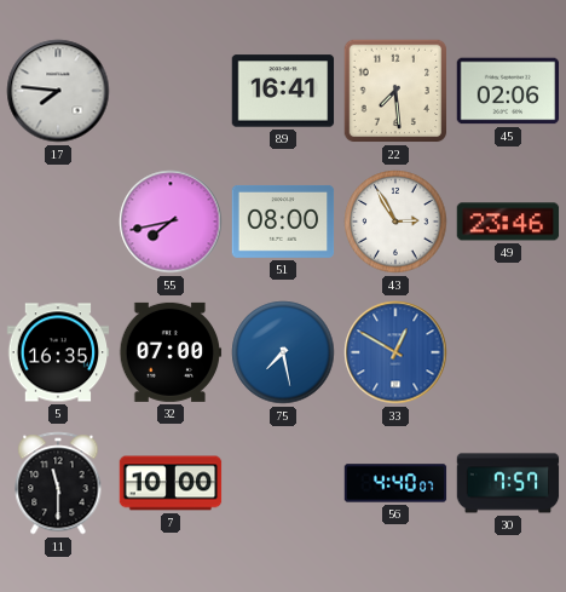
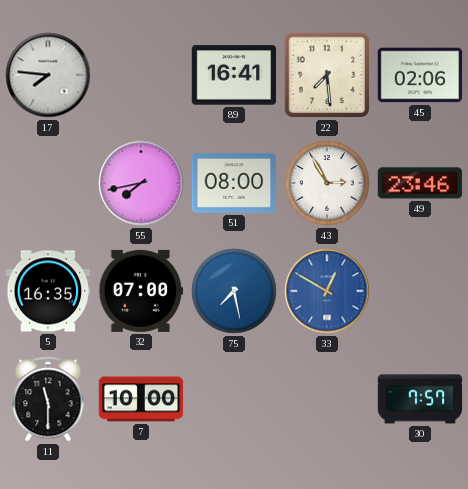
56: 4:40 -> none
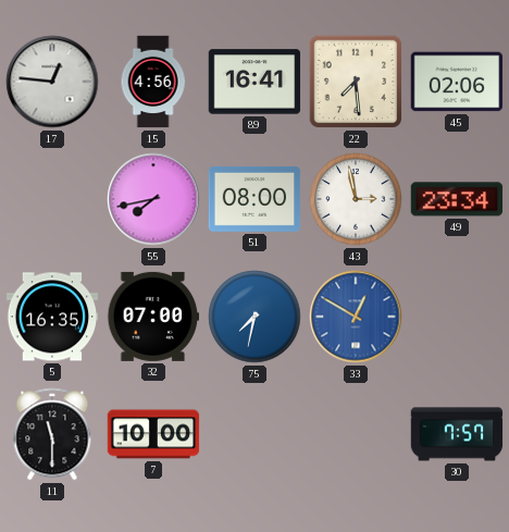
17: 7:46 -> 12:46
15: none -> 4:56
43: 2:55 -> 2:58
49: 23:46 -> 23:34
75: 7:28 -> 7:32
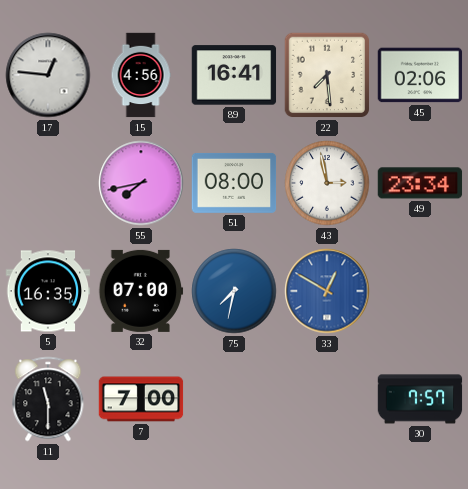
7: 10:00 -> 7:00
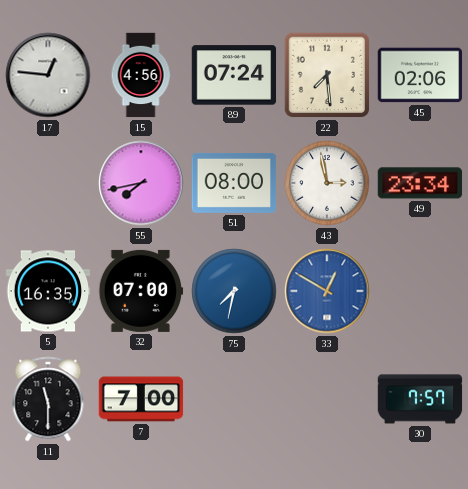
89: 16:41 -> 07:24
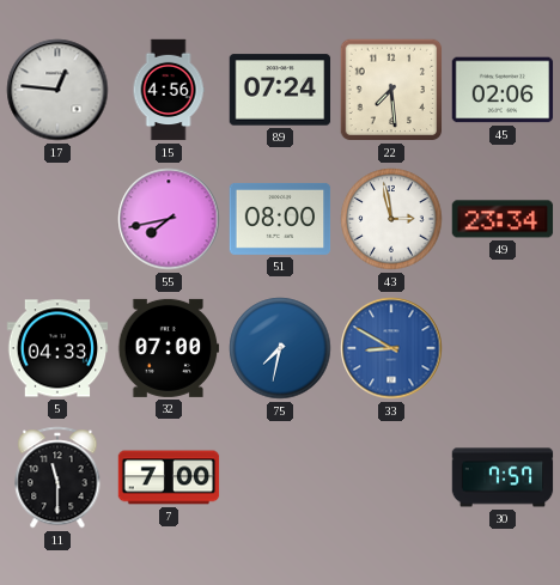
5: 16:35 -> 04:33
33: 12:50 -> 8:50
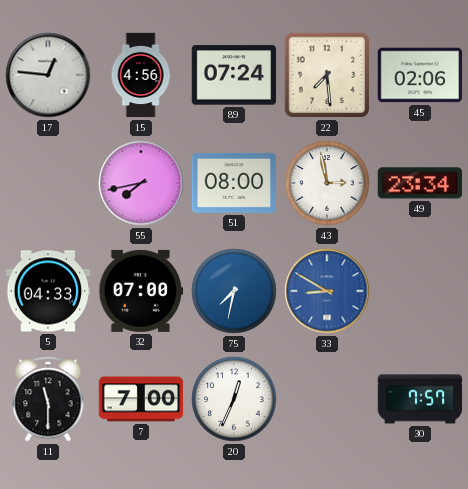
20: none -> 12:34
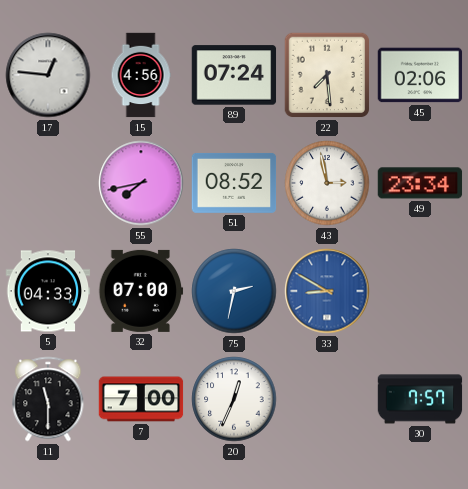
51: 08:00 -> 08:52
75: 7:32 -> 2:32
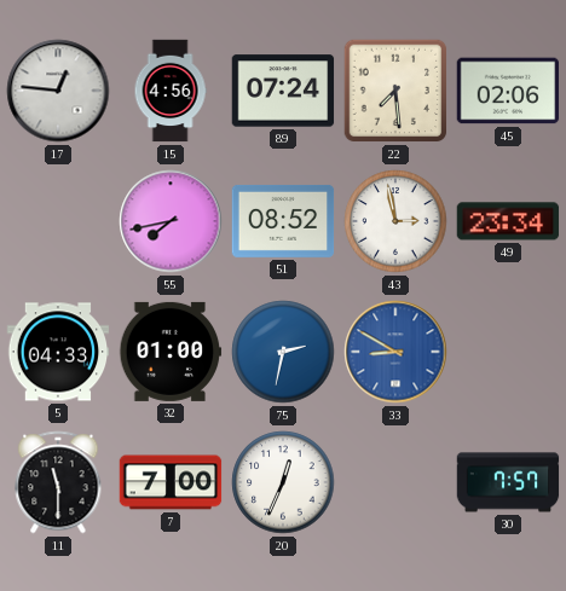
32: 07:00 -> 01:00
